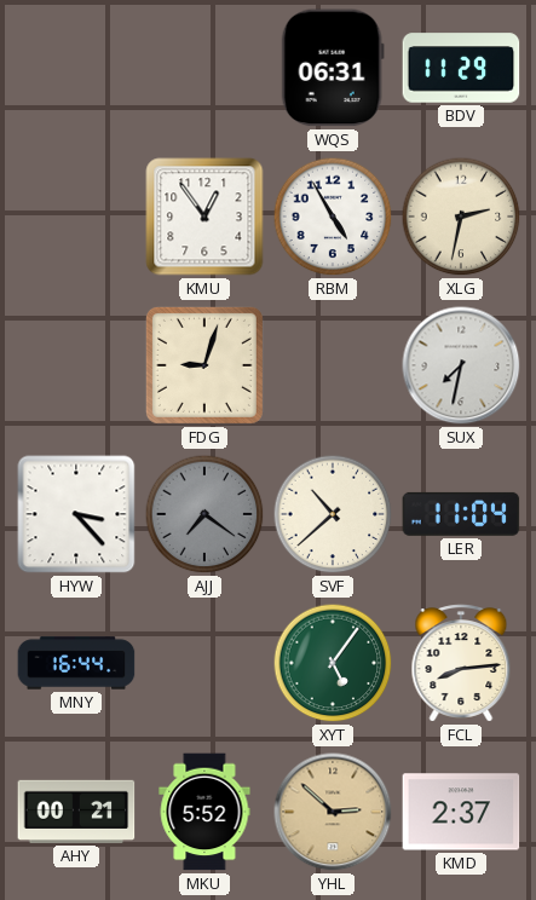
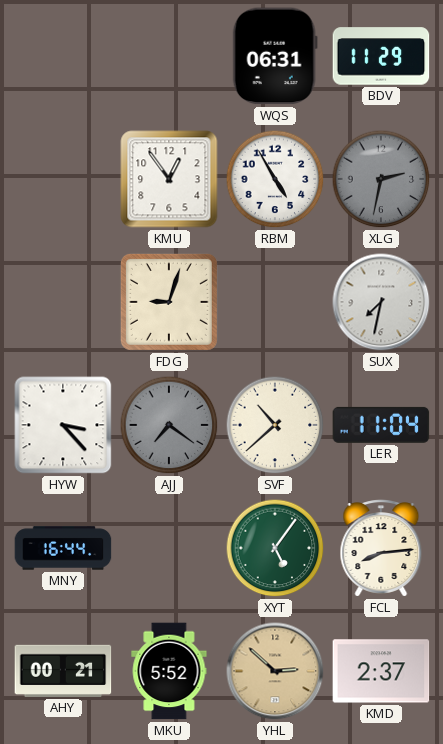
XLG dial: cream -> grey
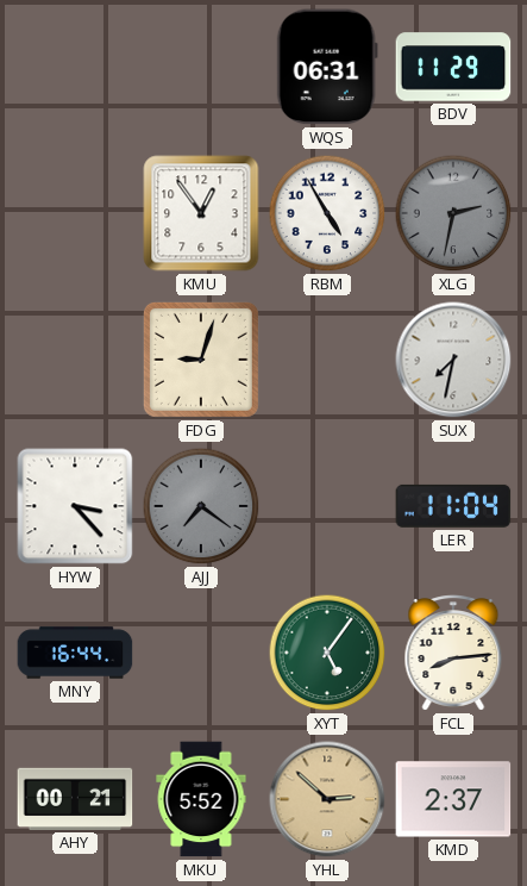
SVF: 10:38 -> none
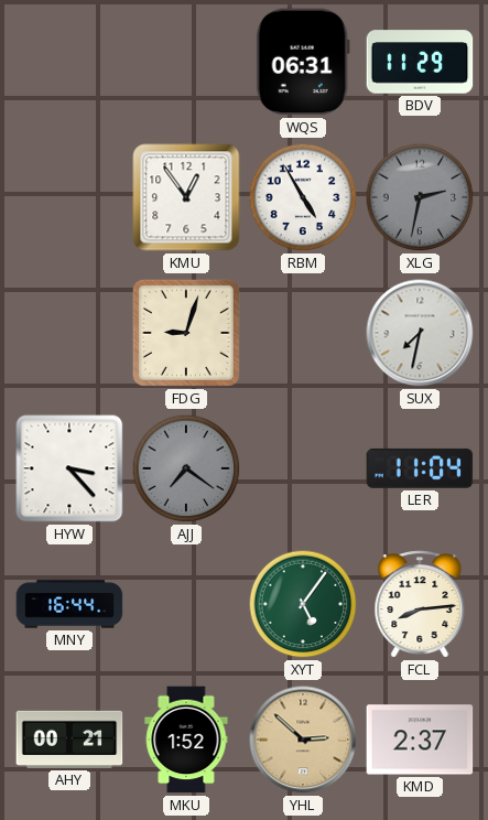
MKU: 5:52 -> 1:52
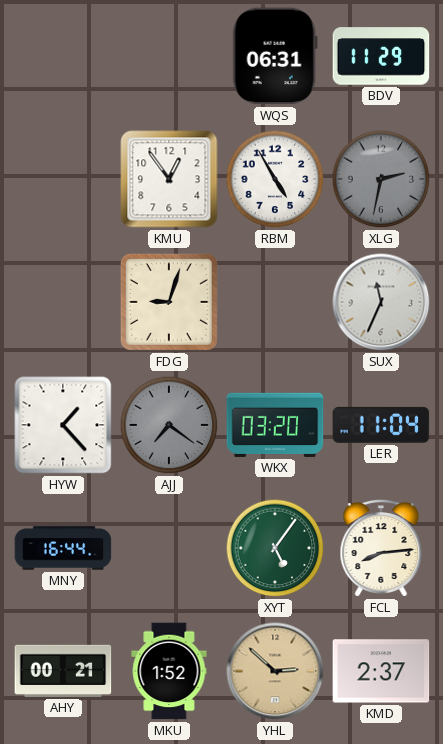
SUX: 7:32 -> 11:34
HYW: 3:23 -> 1:23
WKX: none -> 03:20
